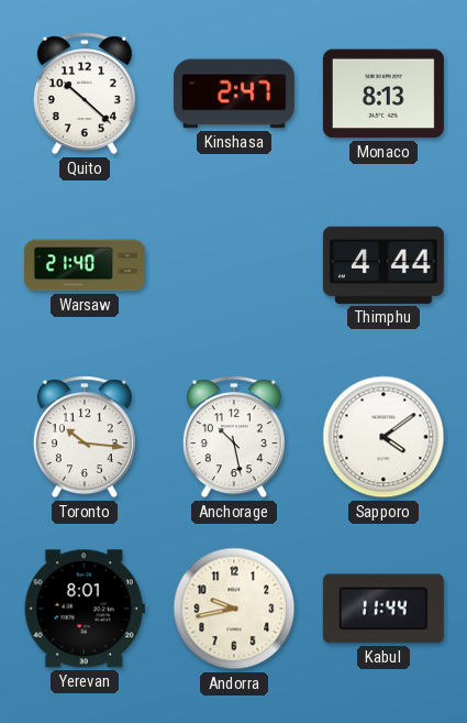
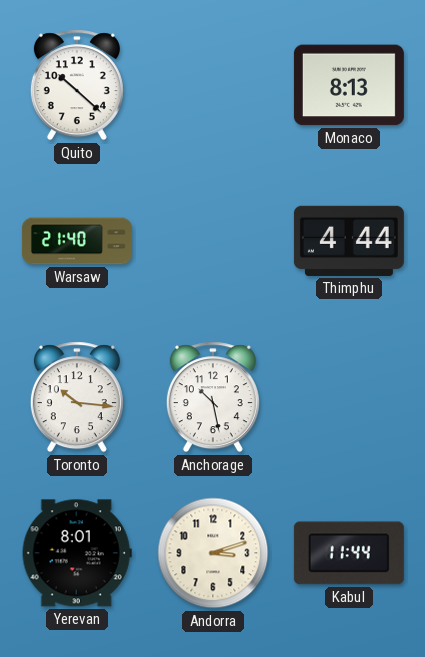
Kinshasa: 2:47 -> none
Sapporo: 4:09 -> none
Andorra: 9:43 -> 3:12
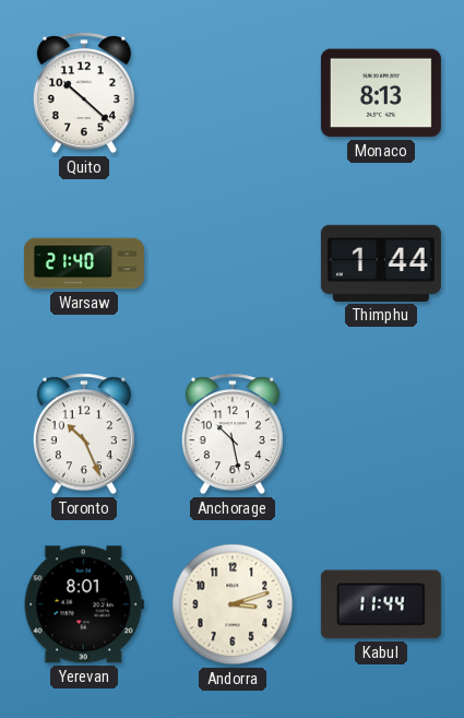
Thimphu: 4:44 -> 1:44
Toronto: 10:16 -> 10:26
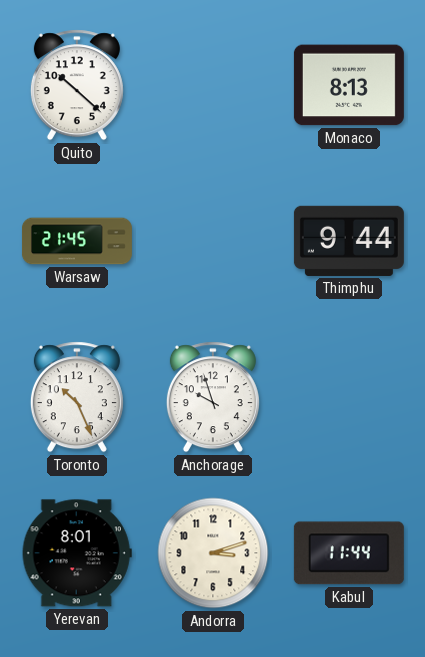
Warsaw: 21:40 -> 21:45
Thimphu: 1:44 -> 9:44
Anchorage: 10:28 -> 9:57
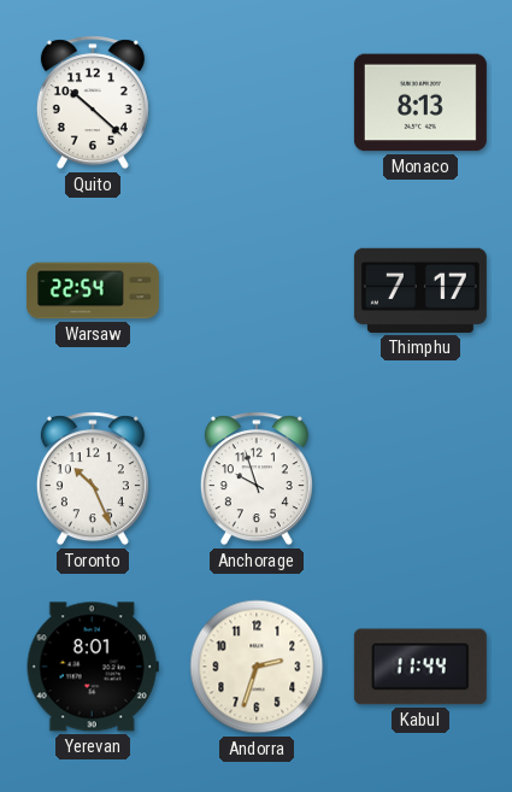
Warsaw: 21:45 -> 22:54
Thimphu: 9:44 -> 7:17
Andorra: 3:12 -> 2:33
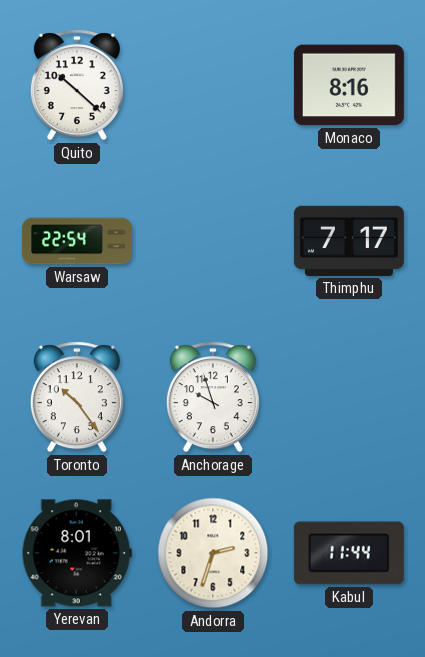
Monaco: 8:13 -> 8:16
Toronto: 10:26 -> 10:24
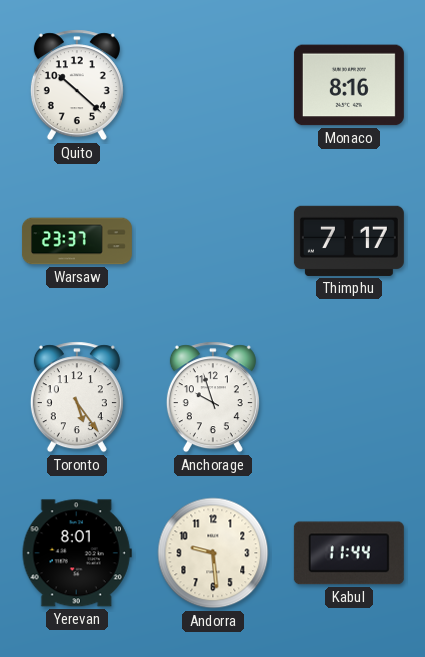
Warsaw: 22:54 -> 23:37
Toronto: 10:24 -> 5:24
Andorra: 2:33 -> 9:29
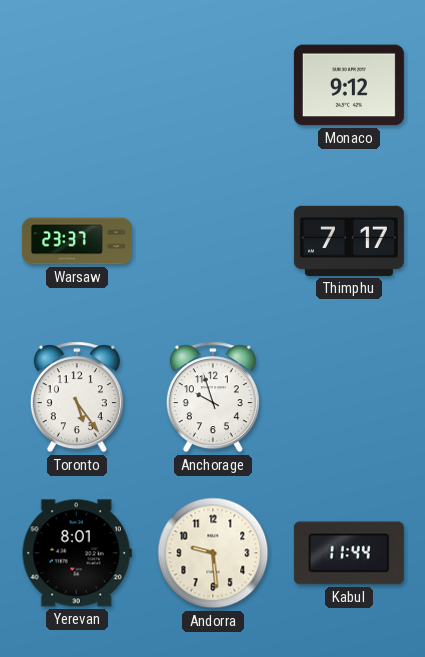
Quito: 10:22 -> none
Monaco: 8:16 -> 9:12
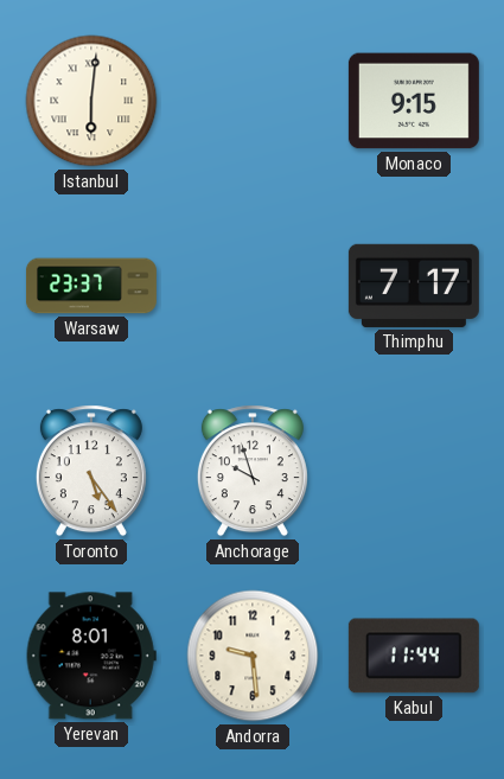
Istanbul: none -> 6:01
Monaco: 9:12 -> 9:15
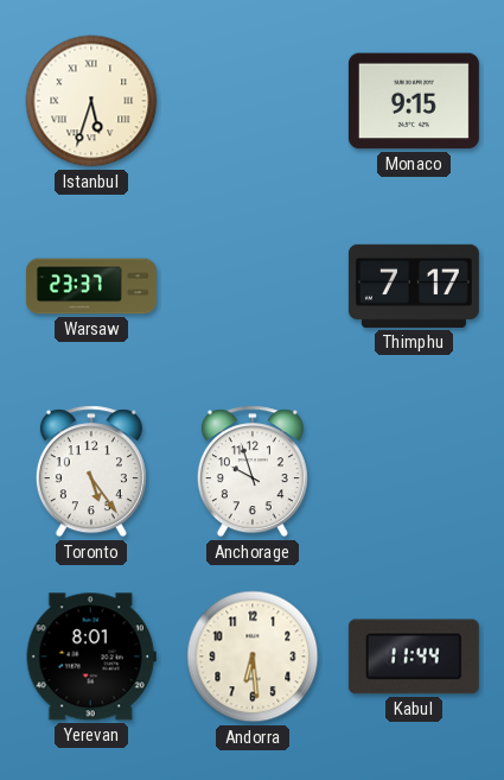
Istanbul: 6:01 -> 5:33
Andorra: 9:29 -> 6:29
